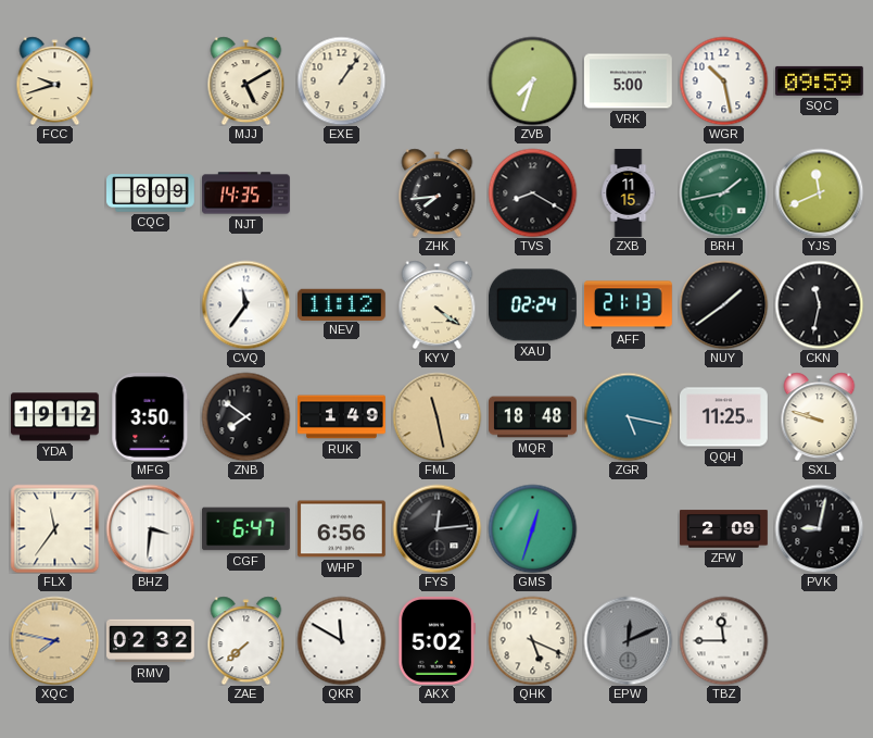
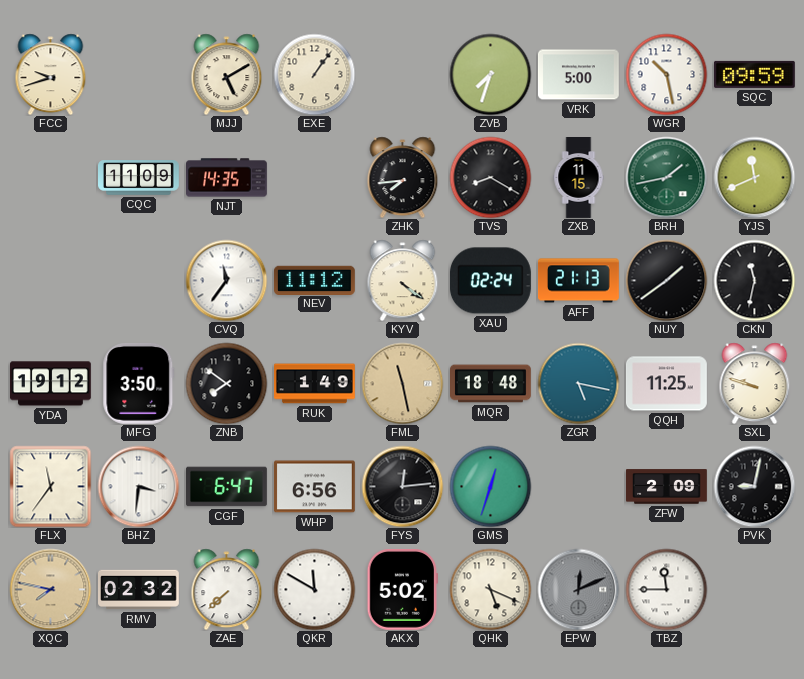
CQC: 6:09 -> 11:09
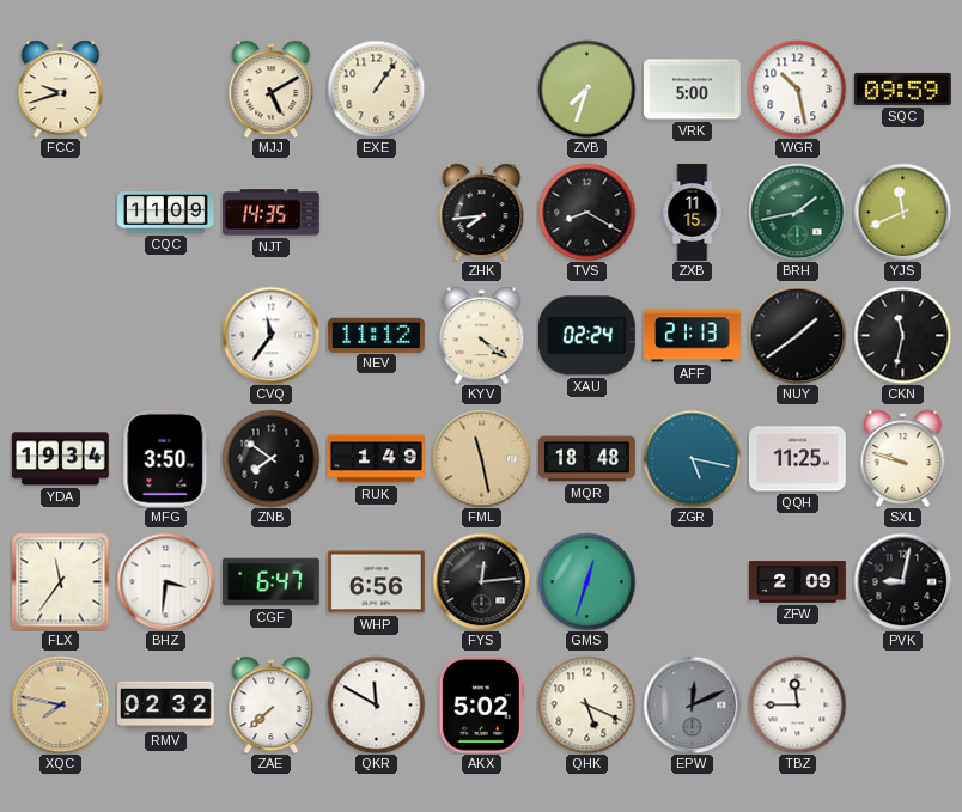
YDA: 19:12 -> 19:34
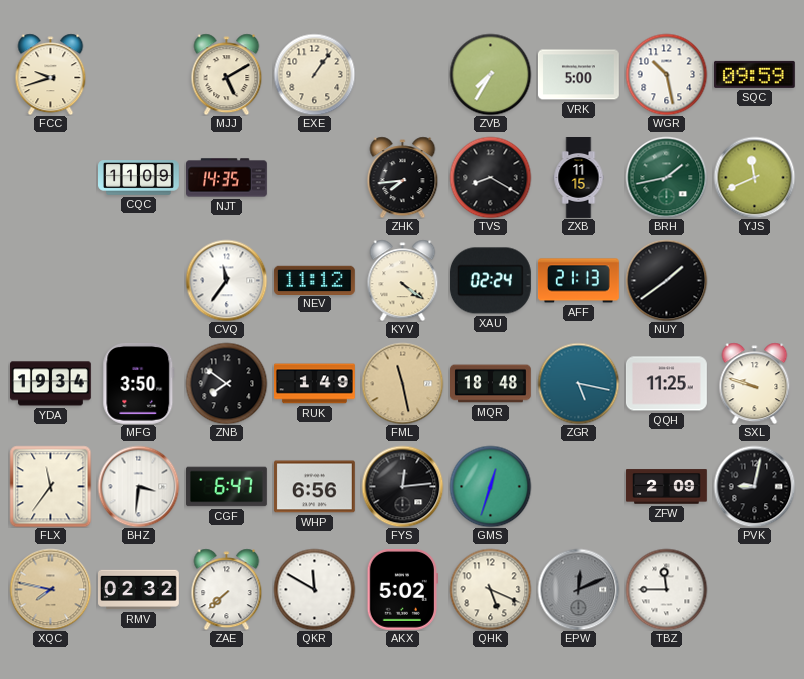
ZVB: 7:33 -> 7:35
CKN: 11:32 -> none
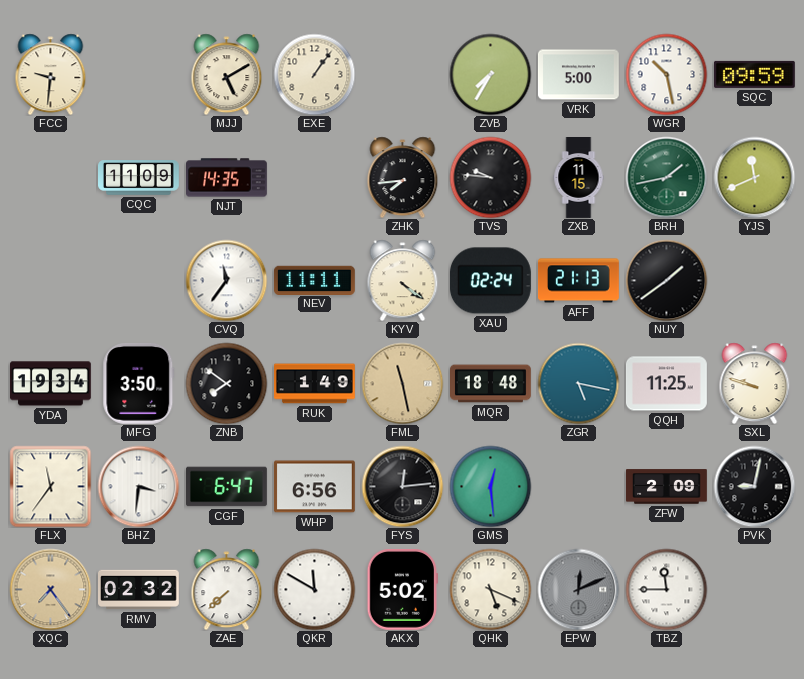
FCC: 9:42 -> 9:31
TVS: 8:20 -> 9:46
NEV: 11:12 -> 11:11
GMS: 12:33 -> 12:29
XQC: 7:47 -> 7:24
